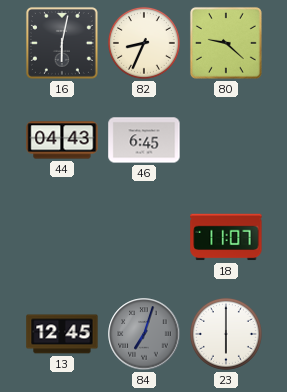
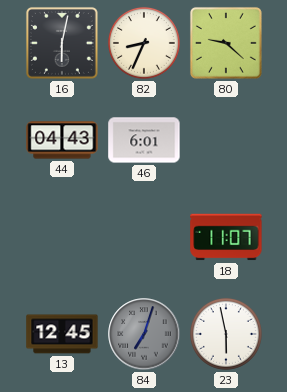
46: 6:45 -> 6:01
23: 6:00 -> 5:58
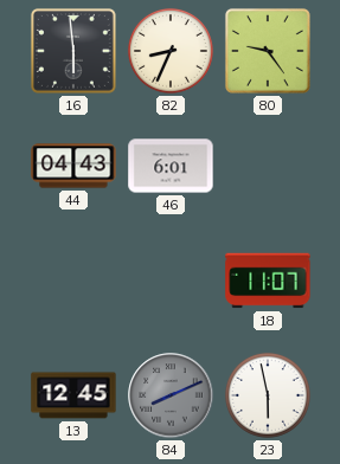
16: 6:02 -> 5:59
80: 9:22 -> 9:24
84: 7:03 -> 8:11
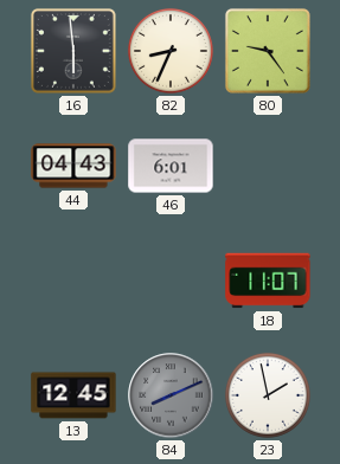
23: 5:58 -> 1:58
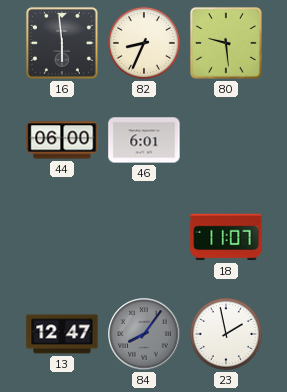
80: 9:24 -> 9:29
44: 04:43 -> 06:00
13: 12:45 -> 12:47
84: 8:11 -> 8:06
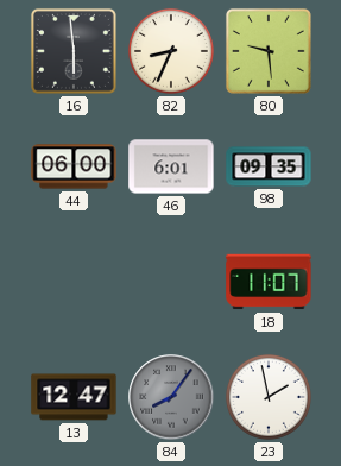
98: none -> 09:35
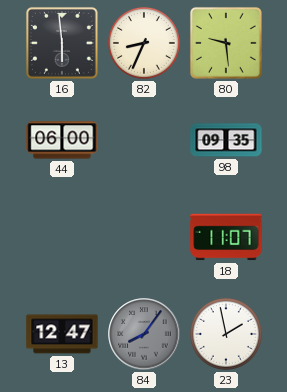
46: 6:01 -> none
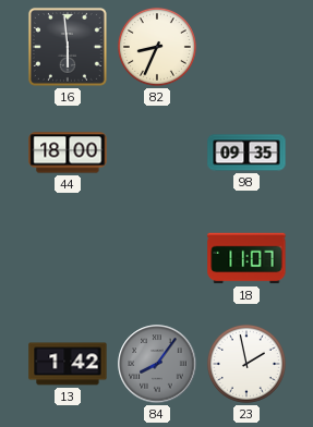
80: 9:29 -> none
44: 06:00 -> 18:00
13: 12:47 -> 1:42
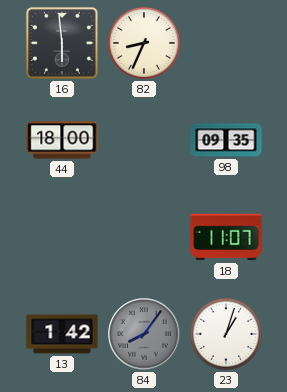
23: 1:58 -> 1:03
